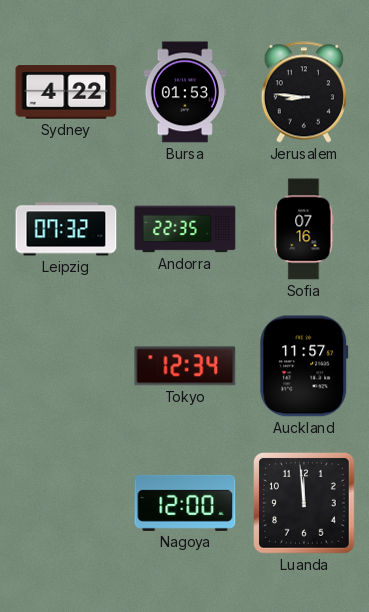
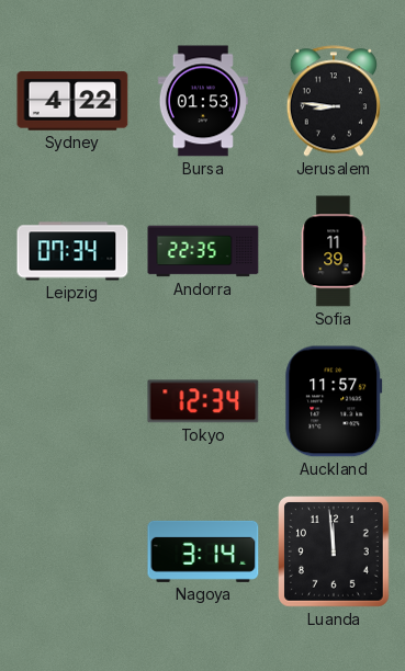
Leipzig: 07:32 -> 07:34
Sofia: 07:16 -> 11:39
Nagoya: 12:00 -> 3:14
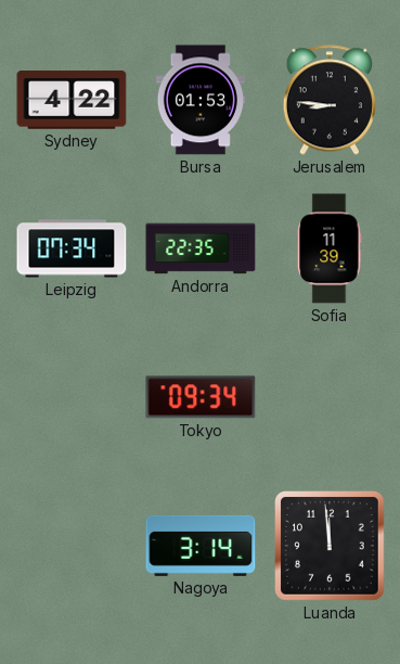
Tokyo: 12:34 -> 09:34
Auckland: 11:57 -> none
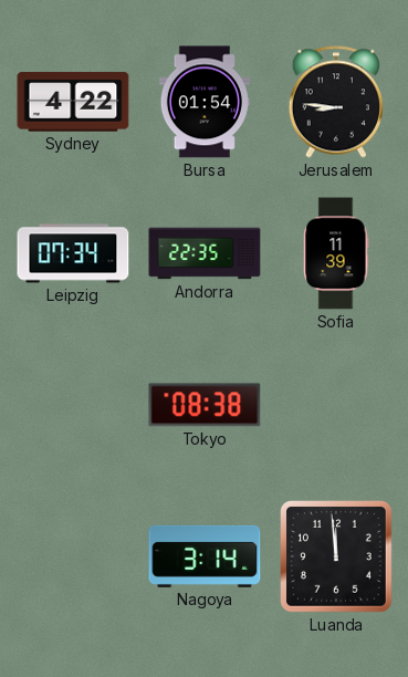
Bursa: 01:53 -> 01:54
Tokyo: 09:34 -> 08:38
